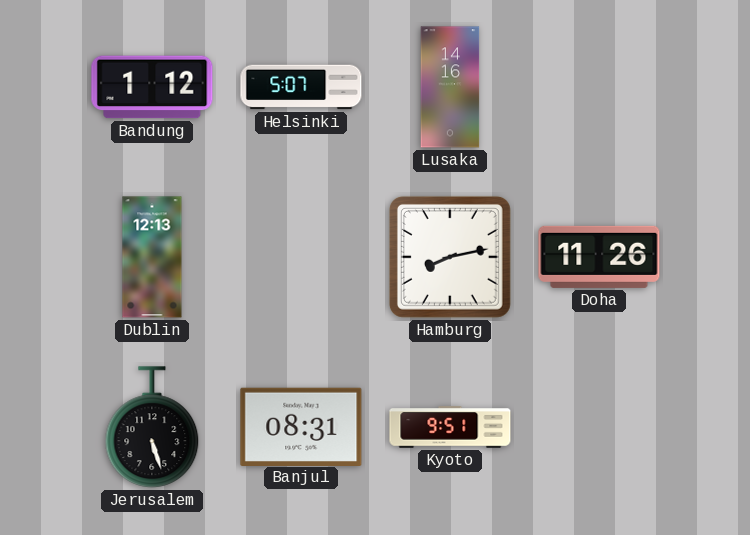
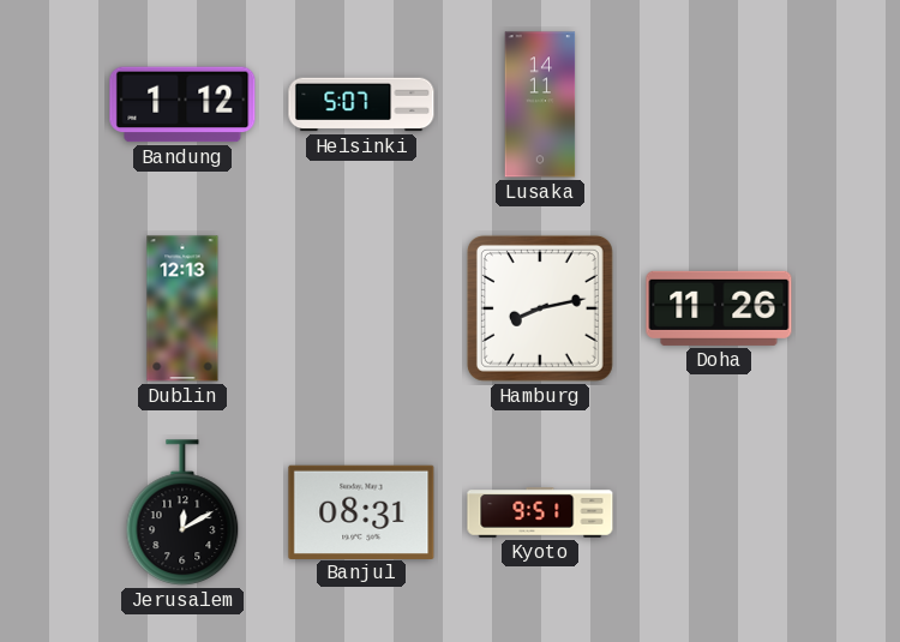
Lusaka: 14:16 -> 14:11
Jerusalem: 5:27 -> 12:10
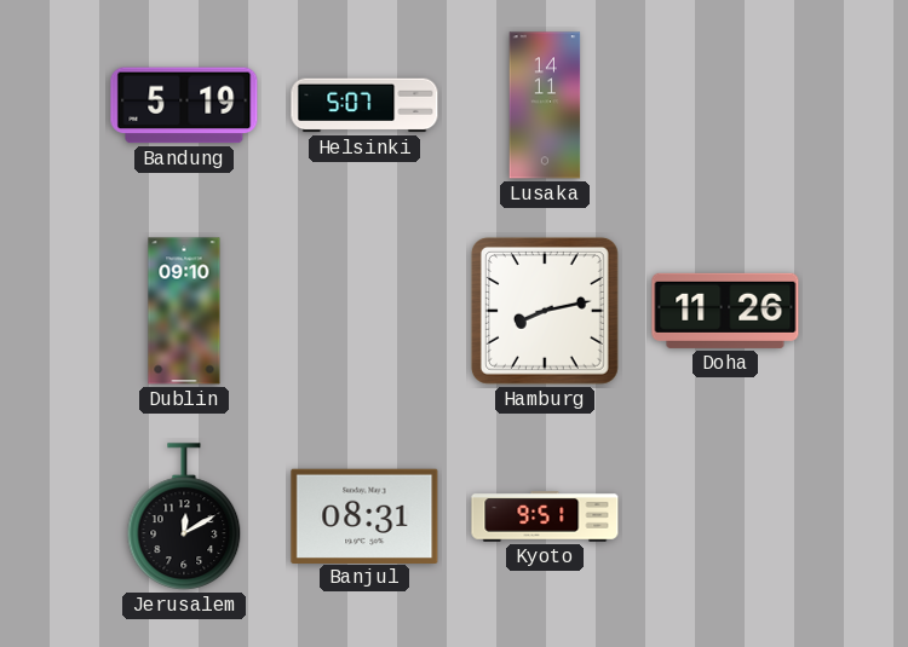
Bandung: 1:12 -> 5:19
Dublin: 12:13 -> 09:10
